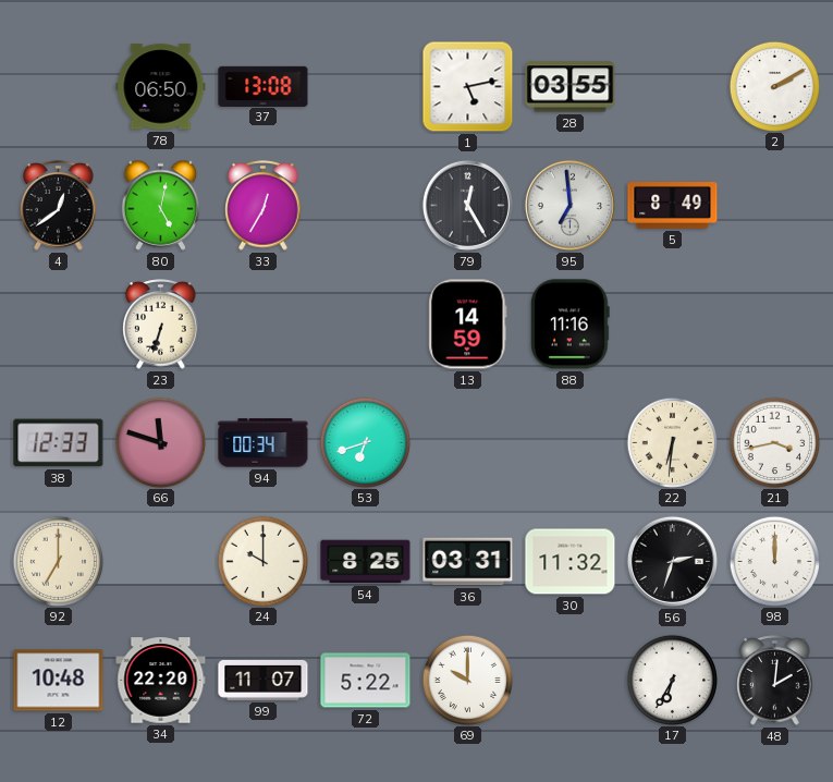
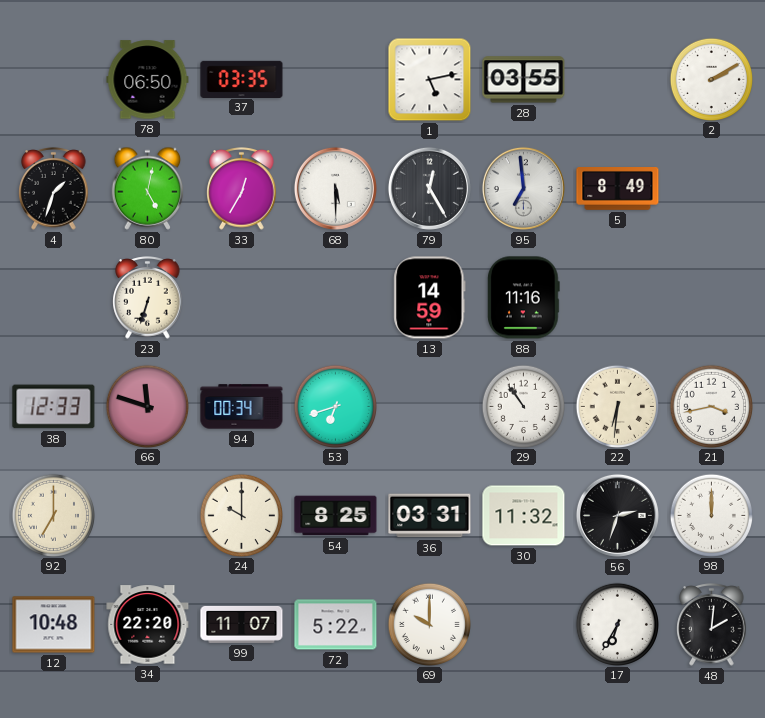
37: 13:08 -> 03:35
4: 12:39 -> 1:33
68: none -> 5:30
29: none -> 10:54
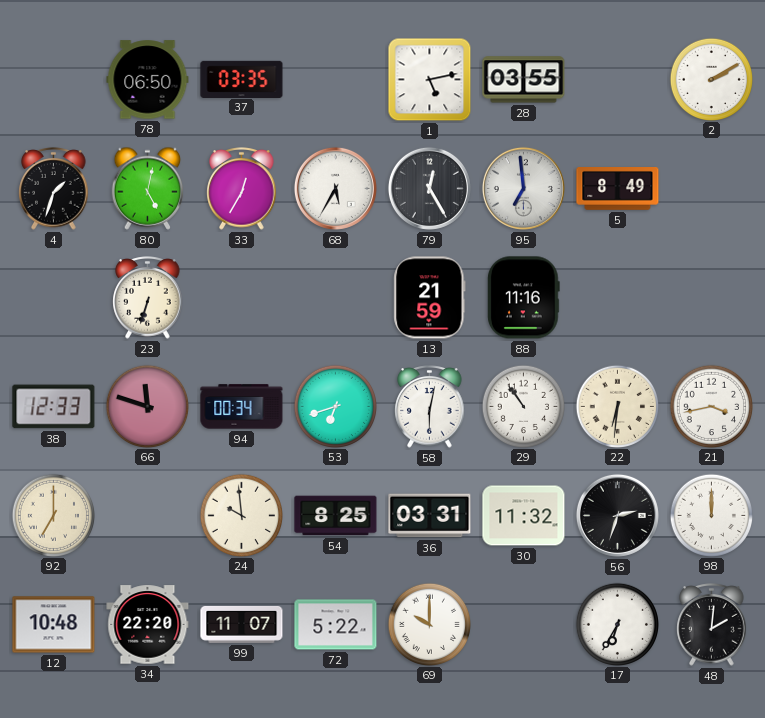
68: 5:30 -> 5:35
13: 14:59 -> 21:59
58: none -> 6:02
24: 10:00 -> 9:59
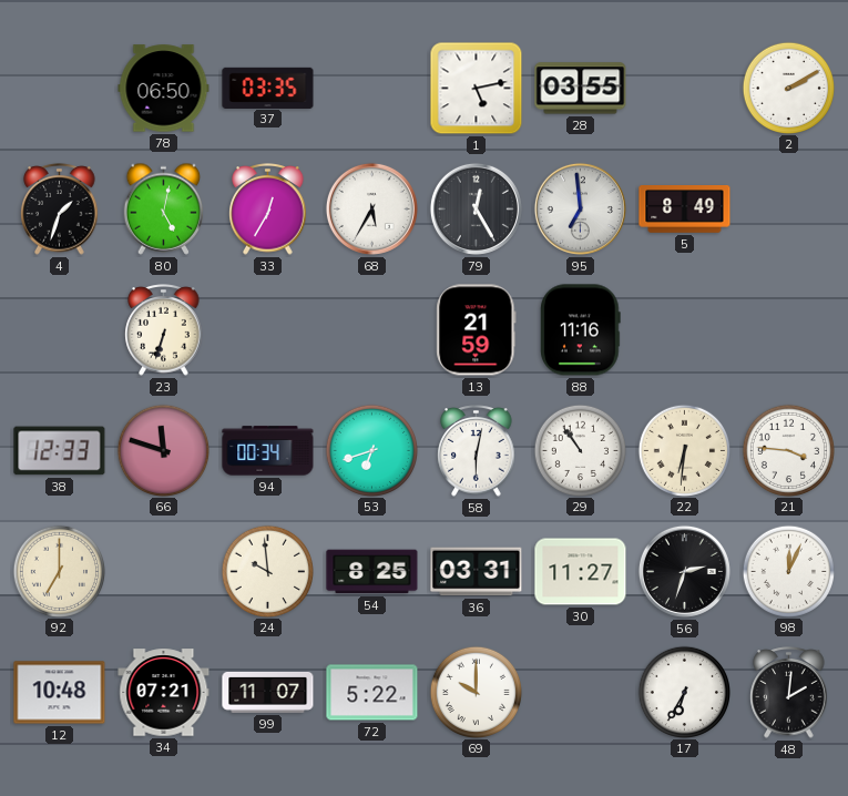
21: 3:43 -> 3:46
30: 11:32 -> 11:27
98: 12:00 -> 12:04
34: 22:20 -> 07:21
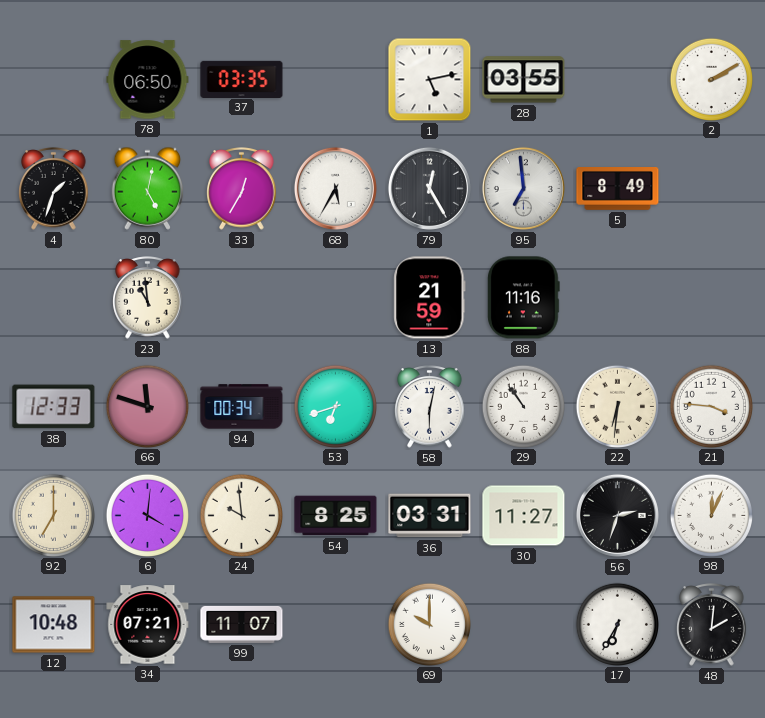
23: 6:33 -> 10:59
6: none -> 4:01
72: 5:22 -> none
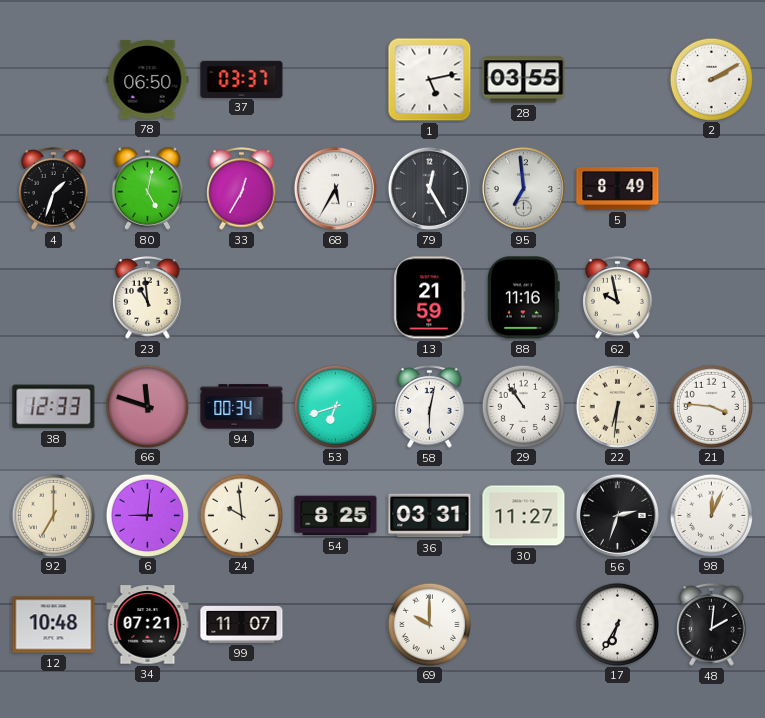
37: 03:35 -> 03:37
62: none -> 9:58
6: 4:01 -> 9:01
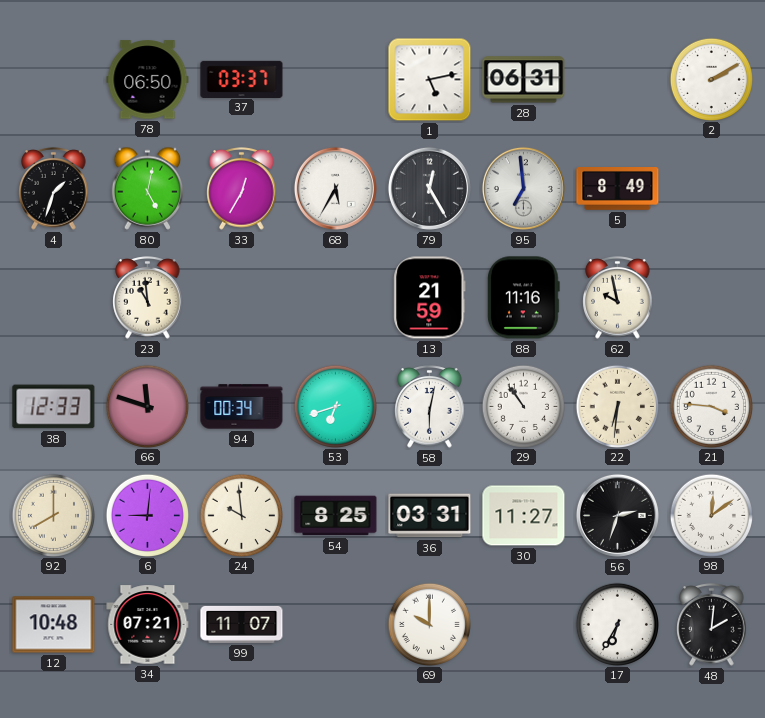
28: 03:55 -> 06:31
92: 7:00 -> 8:00
98: 12:04 -> 12:09
